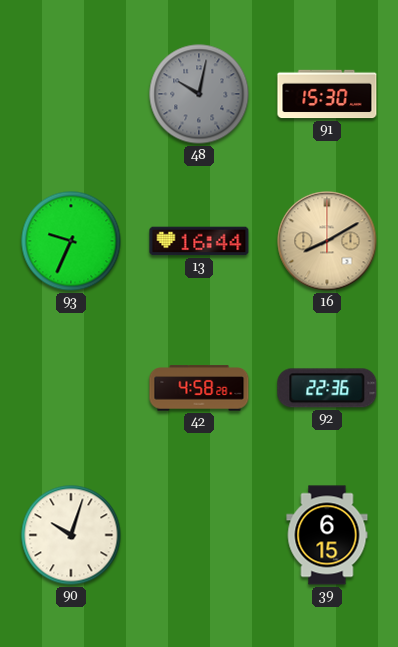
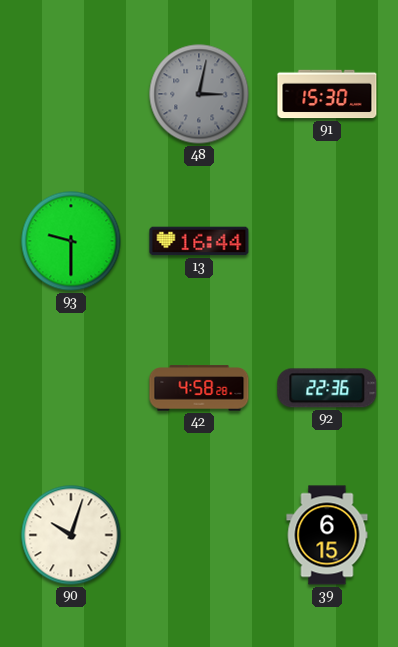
48: 10:02 -> 3:02
93: 9:34 -> 9:30
16: 8:10 -> none
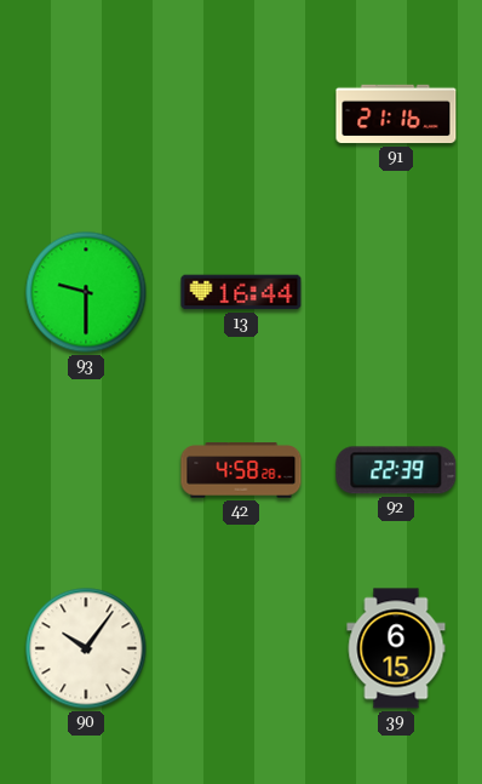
48: 3:02 -> none
91: 15:30 -> 21:16
92: 22:36 -> 22:39
90: 10:03 -> 10:06
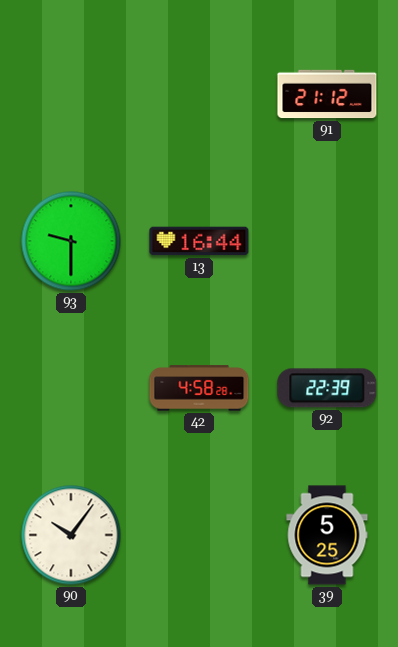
91: 21:16 -> 21:12
39: 6:15 -> 5:25
